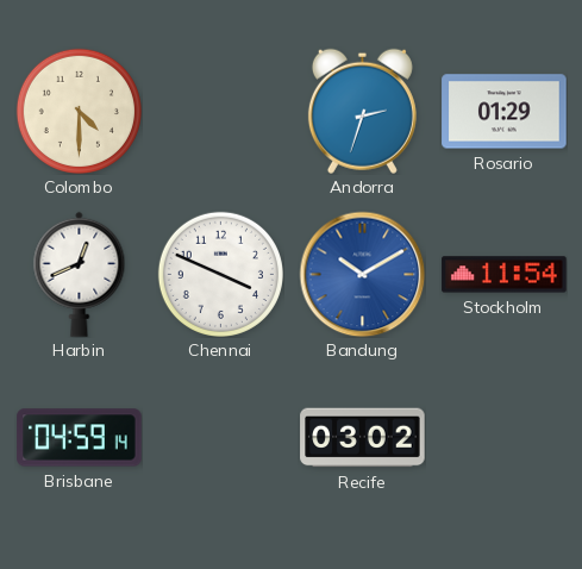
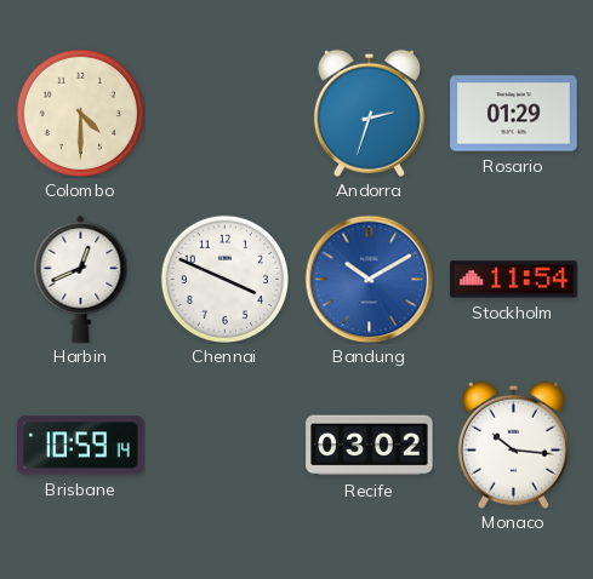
Brisbane: 04:59 -> 10:59
Monaco: none -> 10:16
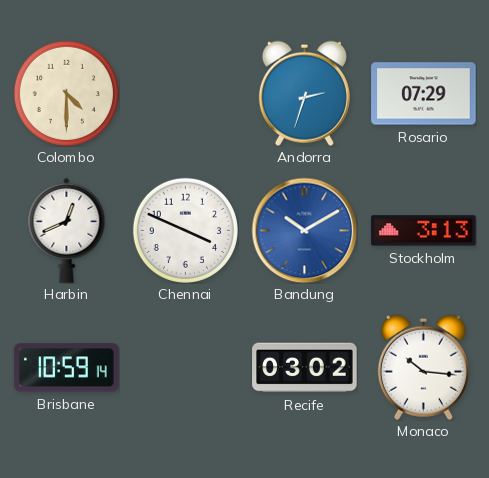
Rosario: 01:29 -> 07:29
Stockholm: 11:54 -> 3:13
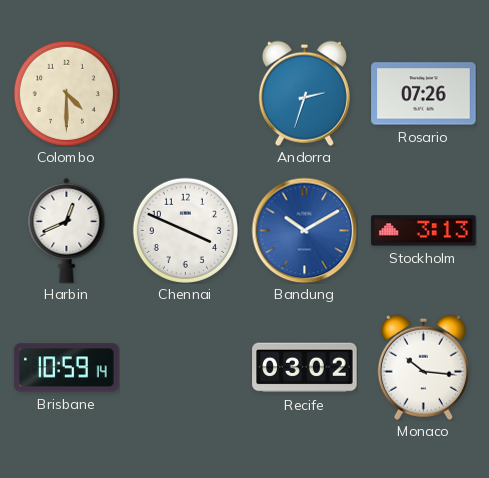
Rosario: 07:29 -> 07:26
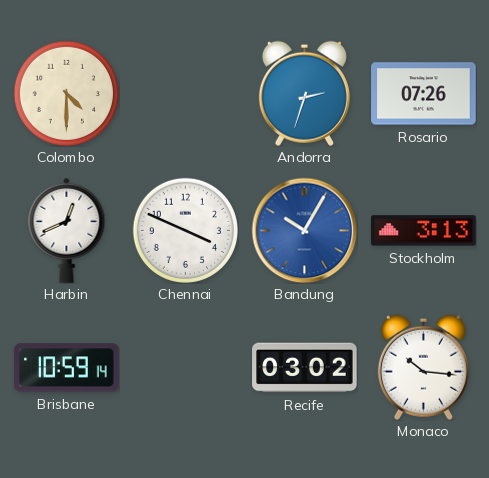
Bandung: 10:10 -> 10:05
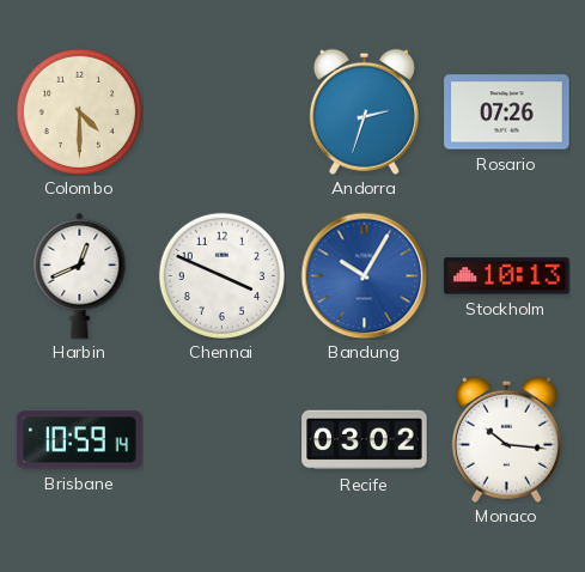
Stockholm: 3:13 -> 10:13
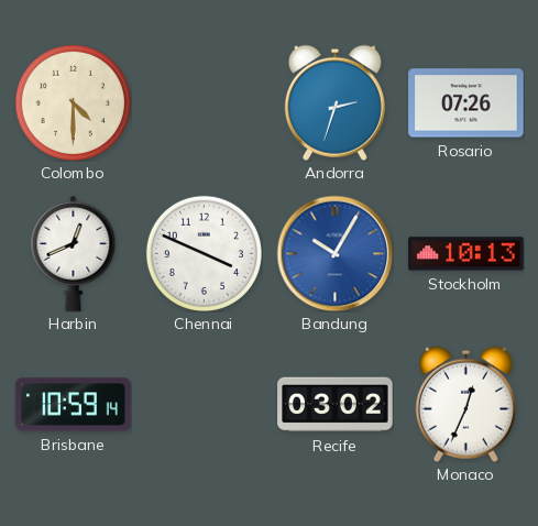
Monaco: 10:16 -> 12:34
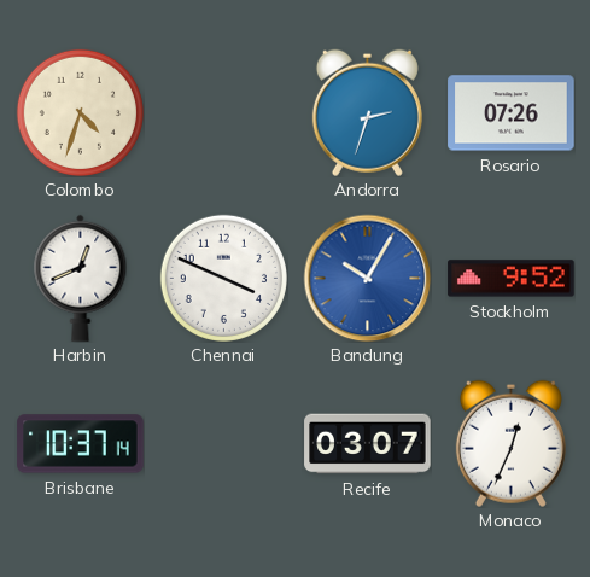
Colombo: 4:30 -> 4:33
Stockholm: 10:13 -> 9:52
Brisbane: 10:59 -> 10:37
Recife: 03:02 -> 03:07
